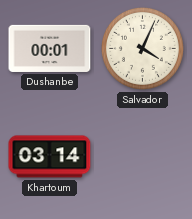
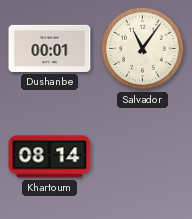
Salvador: 4:04 -> 11:06
Khartoum: 03:14 -> 08:14
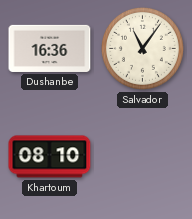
Dushanbe: 00:01 -> 16:36
Khartoum: 08:14 -> 08:10
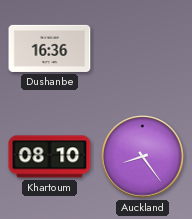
Salvador: 11:06 -> none
Auckland: none -> 8:24
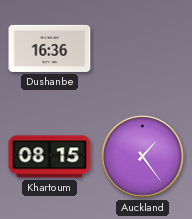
Khartoum: 08:10 -> 08:15
Auckland: 8:24 -> 1:24
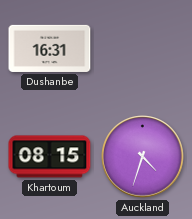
Dushanbe: 16:36 -> 16:31
Auckland: 1:24 -> 4:33
